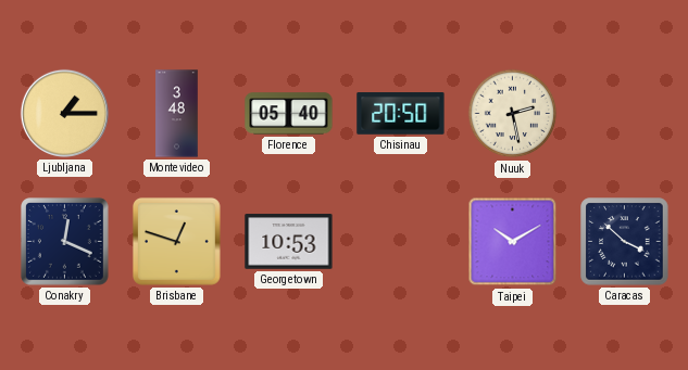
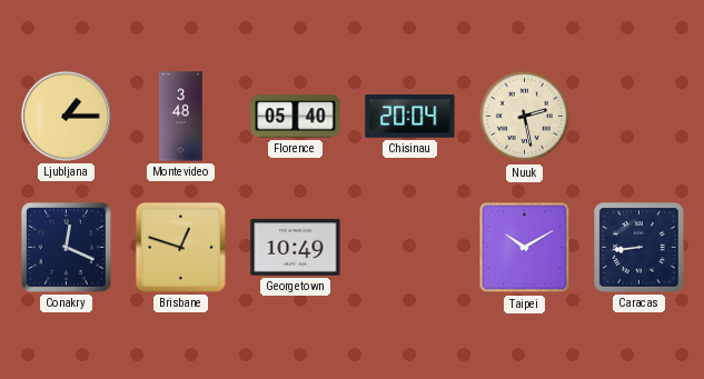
Chisinau: 20:50 -> 20:04
Georgetown: 10:53 -> 10:49
Caracas: 3:52 -> 8:44
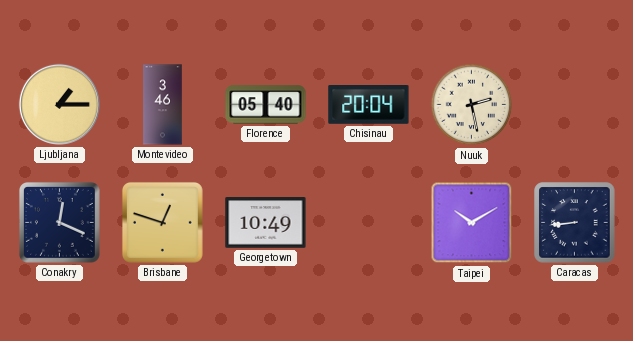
Montevideo: 3:48 -> 3:46
